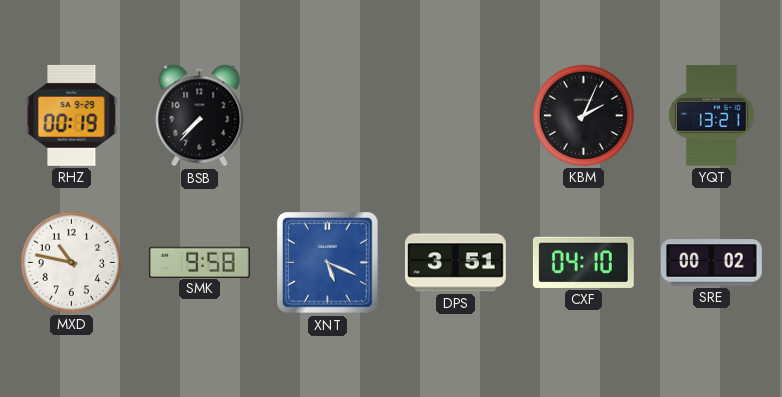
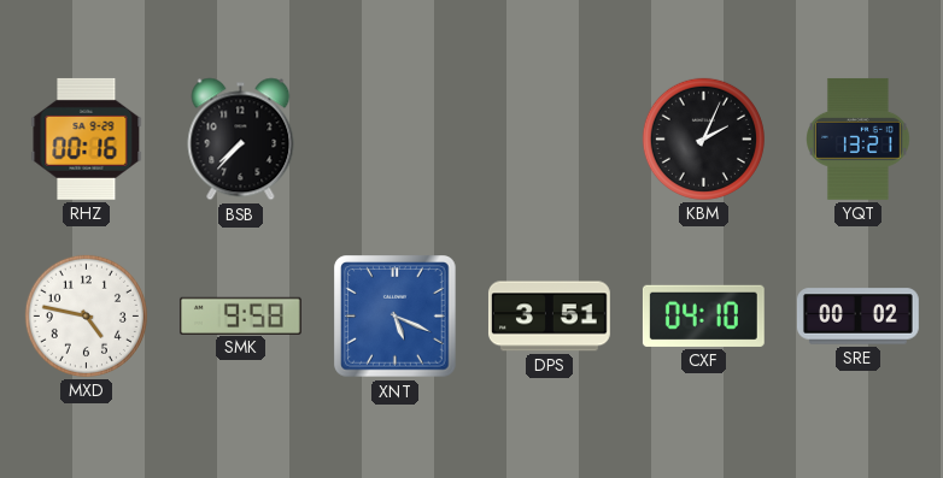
RHZ: 00:19 -> 00:16
MXD: 10:47 -> 4:47
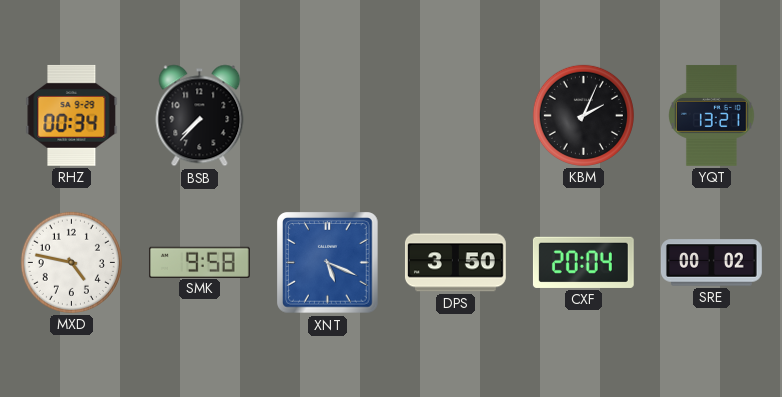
RHZ: 00:16 -> 00:34
DPS: 3:51 -> 3:50
CXF: 04:10 -> 20:04
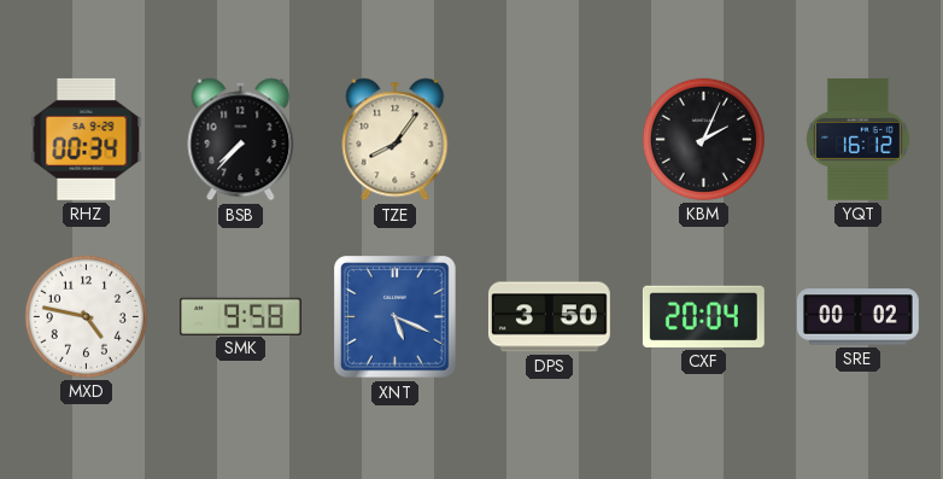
TZE: none -> 8:06
YQT: 13:21 -> 16:12
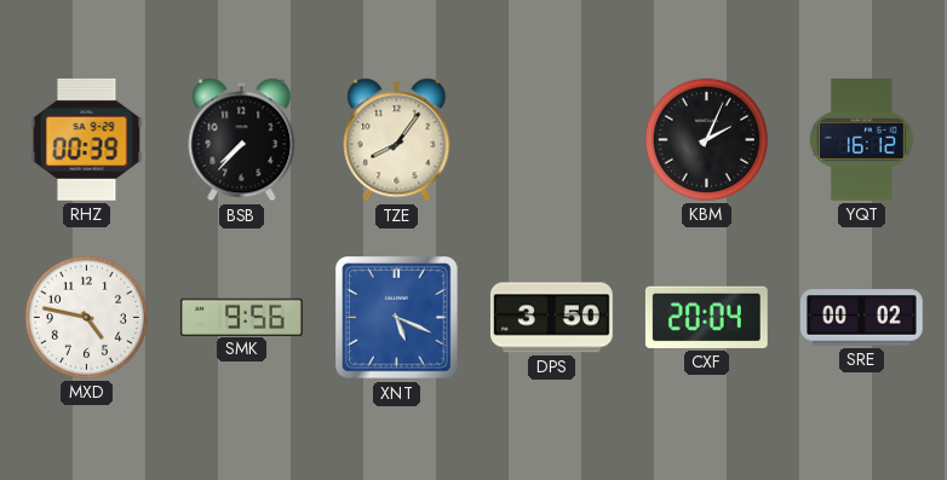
RHZ: 00:34 -> 00:39
SMK: 9:58 -> 9:56
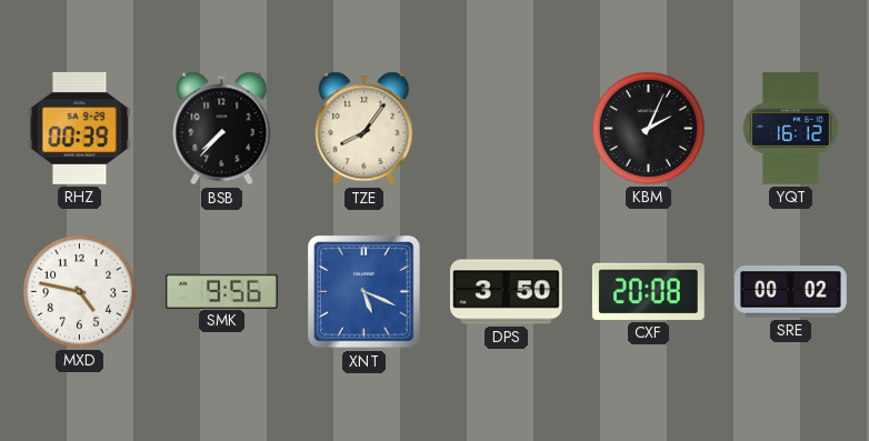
CXF: 20:04 -> 20:08
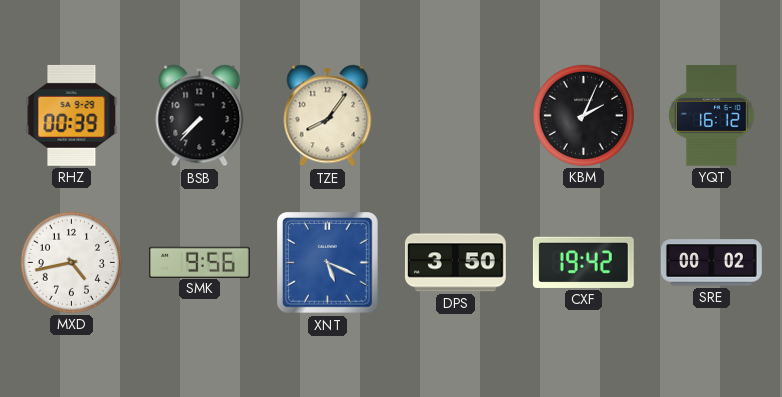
MXD: 4:47 -> 4:43
CXF: 20:08 -> 19:42
